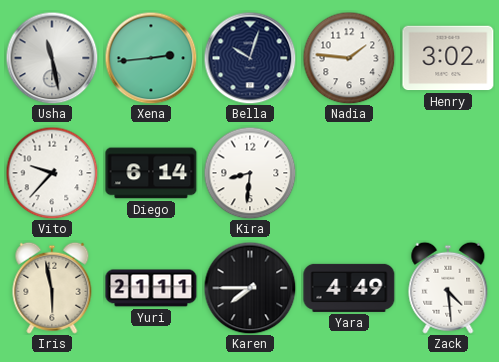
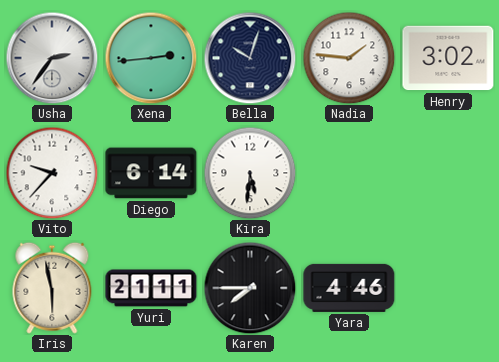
Usha: 11:28 -> 2:36
Kira: 8:31 -> 5:31
Yara: 4:49 -> 4:46
Zack: 4:29 -> none
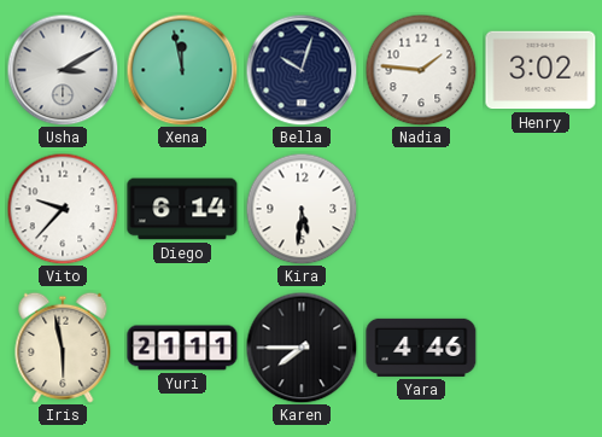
Usha: 2:36 -> 3:10
Xena: 2:44 -> 11:58
